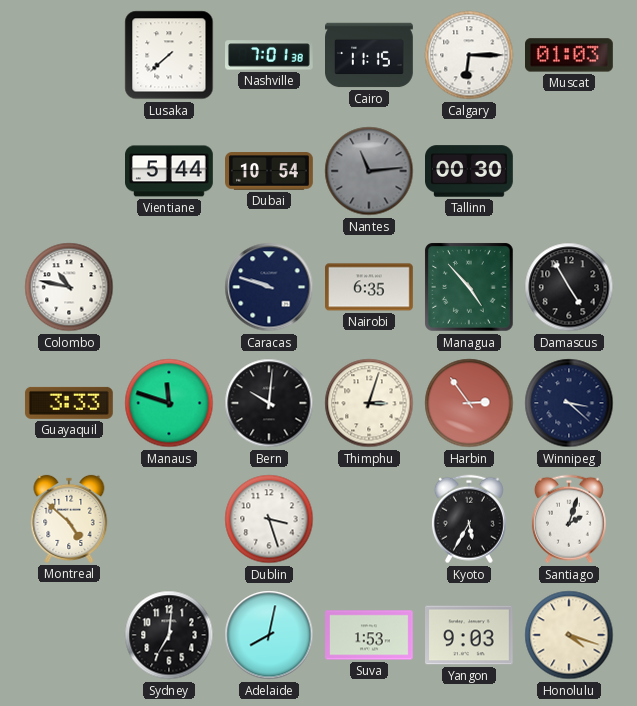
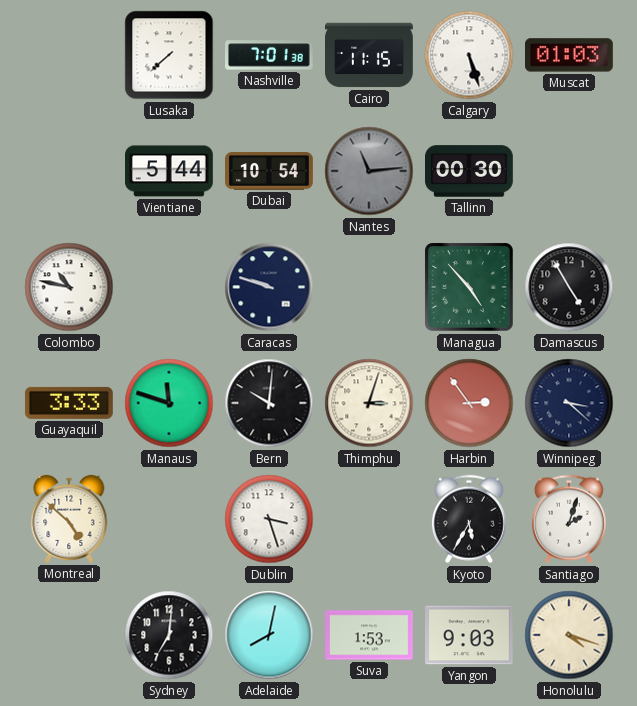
Calgary: 6:15 -> 5:27
Nairobi: 6:35 -> none
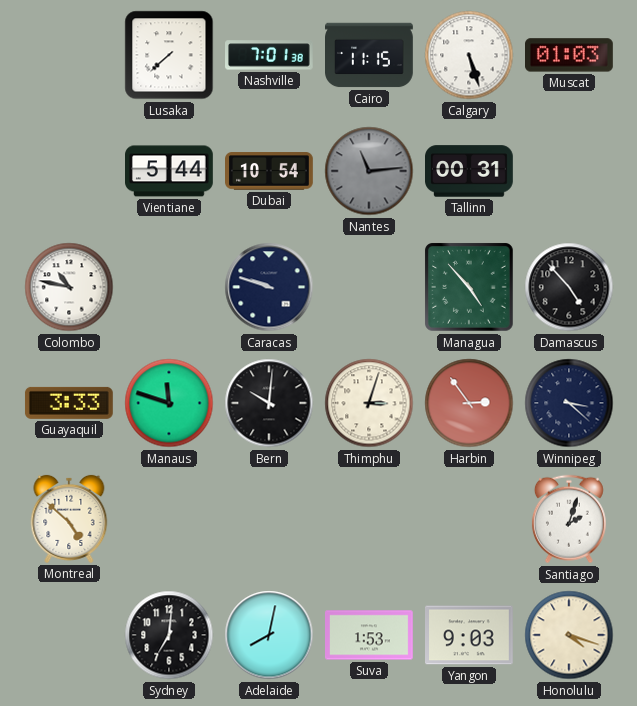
Tallinn: 00:30 -> 00:31
Damascus: 4:55 -> 4:53
Dublin: 3:27 -> none
Kyoto: 5:35 -> none
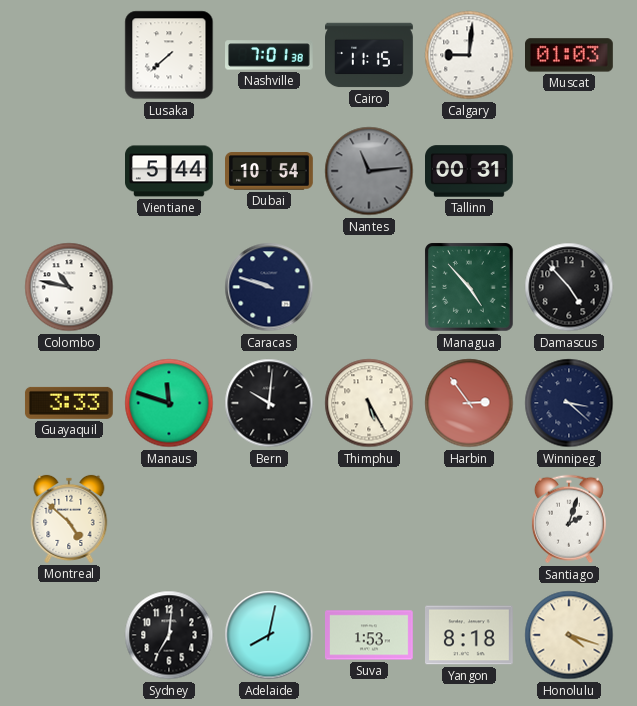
Calgary: 5:27 -> 9:01
Thimphu: 3:03 -> 5:25
Yangon: 9:03 -> 8:18
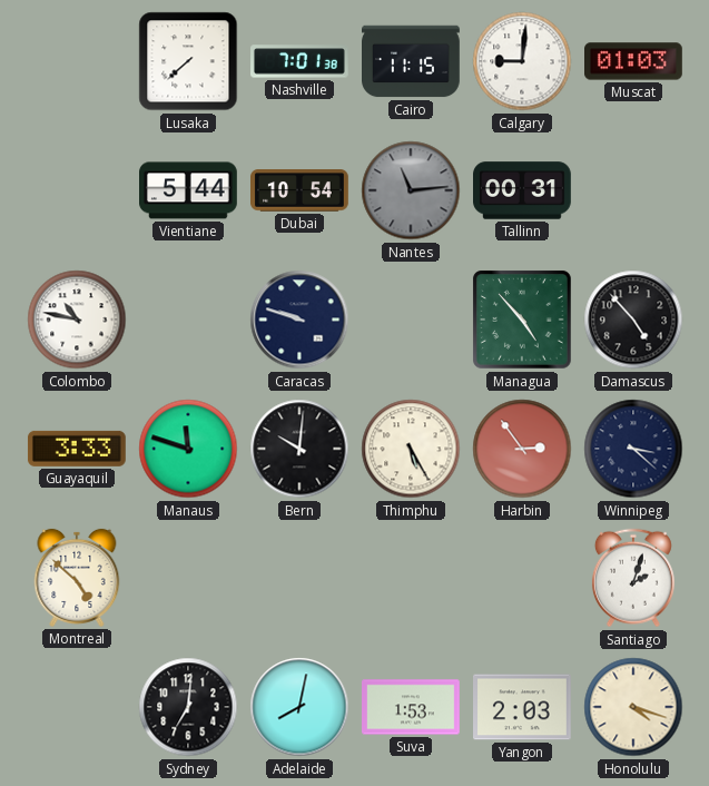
Yangon: 8:18 -> 2:03
